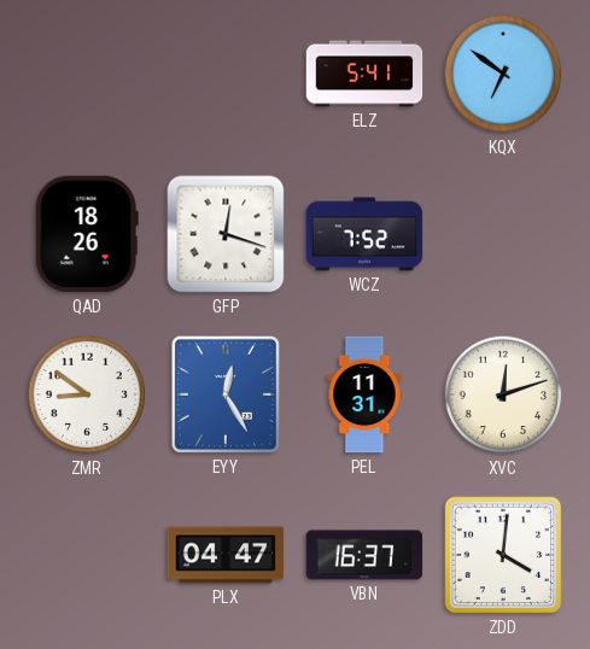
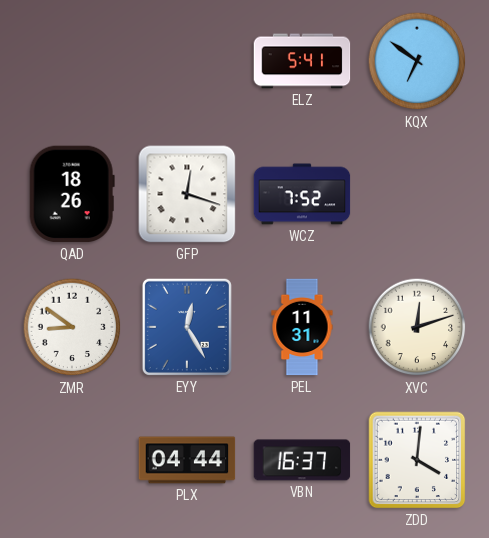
PLX: 04:47 -> 04:44
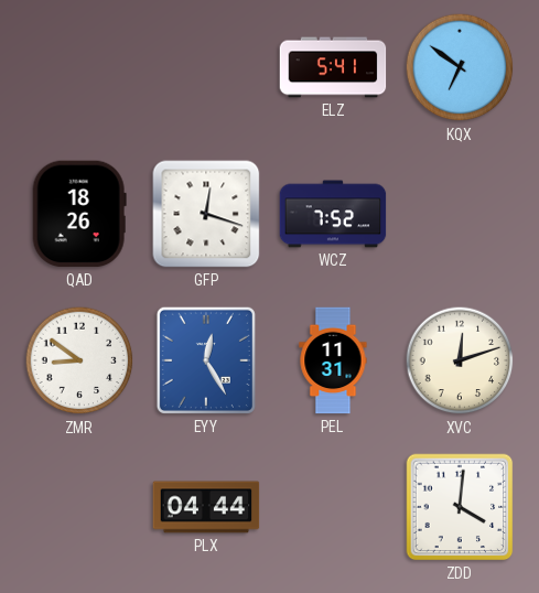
VBN: 16:37 -> none
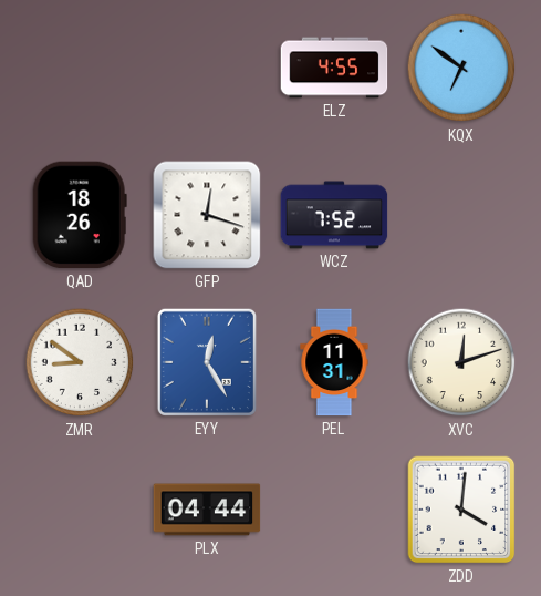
ELZ: 5:41 -> 4:55
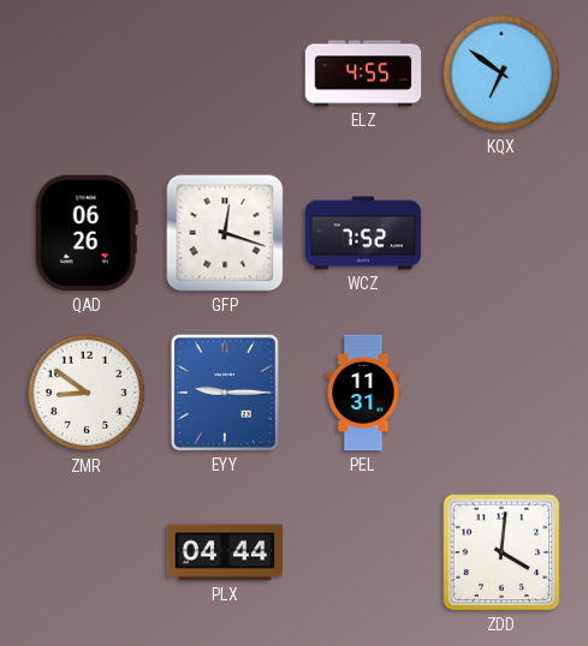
QAD: 18:26 -> 06:26
EYY: 12:25 -> 9:15
XVC: 12:12 -> none
